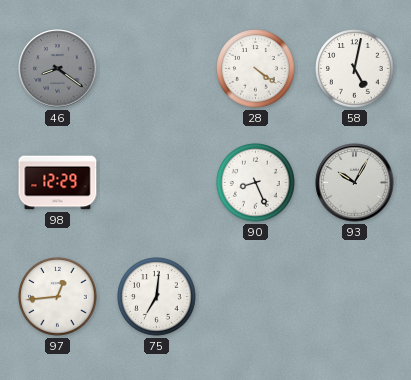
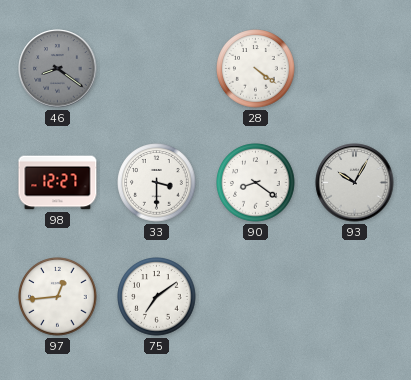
58: 5:02 -> none
98: 12:29 -> 12:27
33: none -> 3:30
90: 8:26 -> 8:21
75: 7:01 -> 7:09
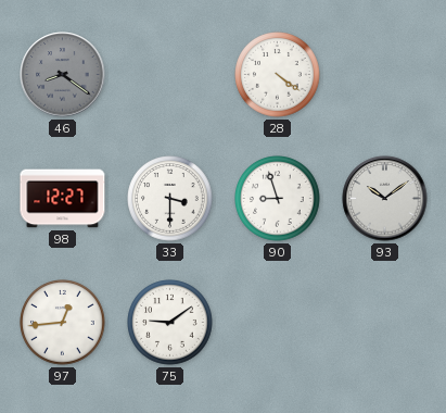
90: 8:21 -> 8:57
93: 10:05 -> 10:09
75: 7:09 -> 9:09
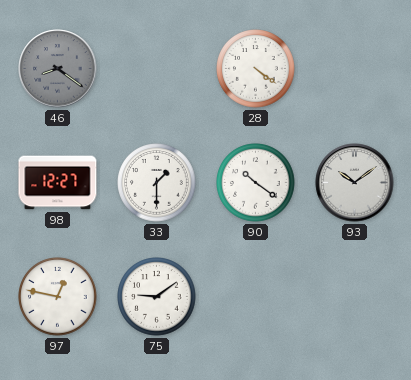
33: 3:30 -> 1:30
90: 8:57 -> 10:21
97: 12:44 -> 12:47
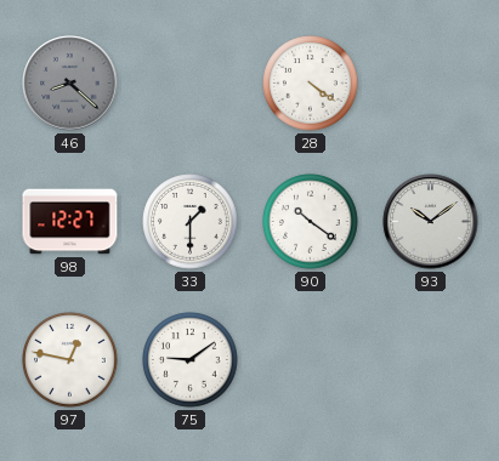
46: 8:21 -> 8:22
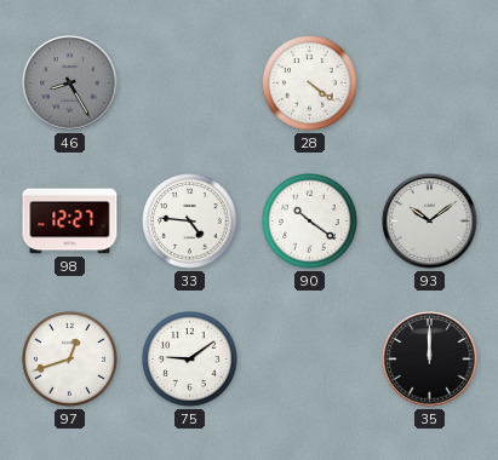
46: 8:22 -> 8:25
33: 1:30 -> 4:46
97: 12:47 -> 12:42
35: none -> 12:00
